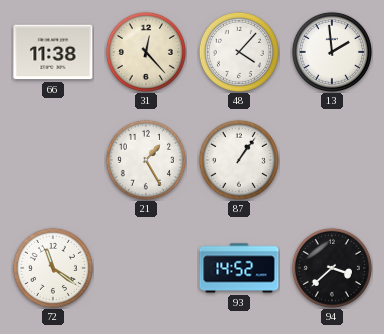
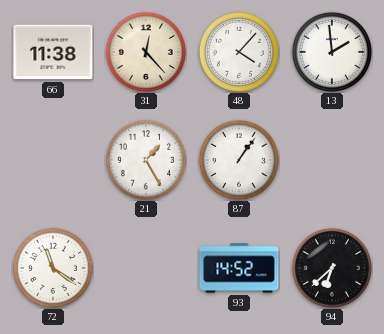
94: 3:38 -> 6:38
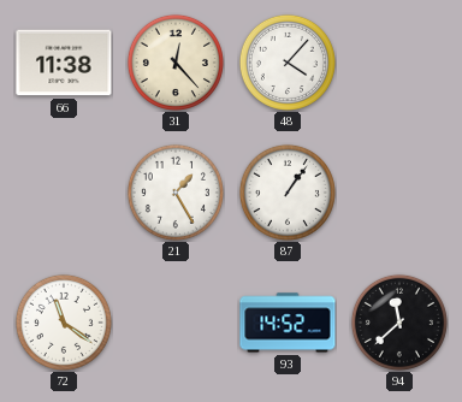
13: 1:59 -> none
94: 6:38 -> 11:38
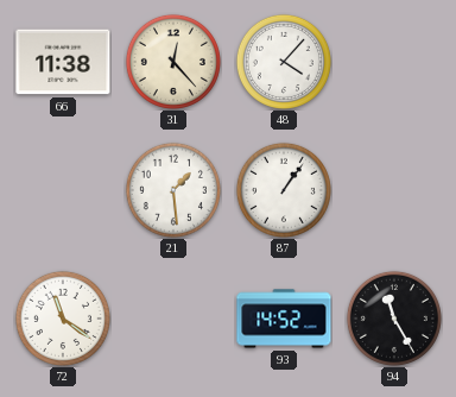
21: 1:25 -> 1:29
94: 11:38 -> 11:25
